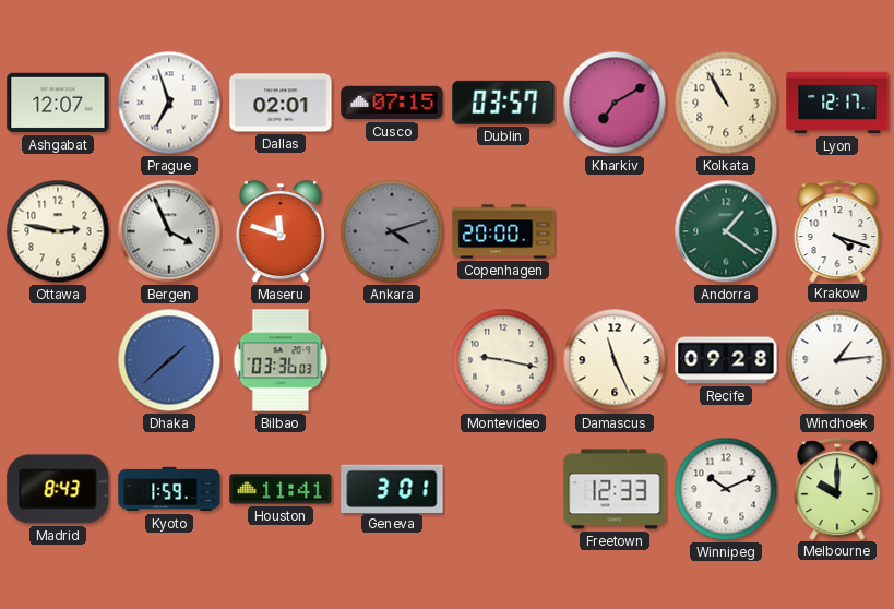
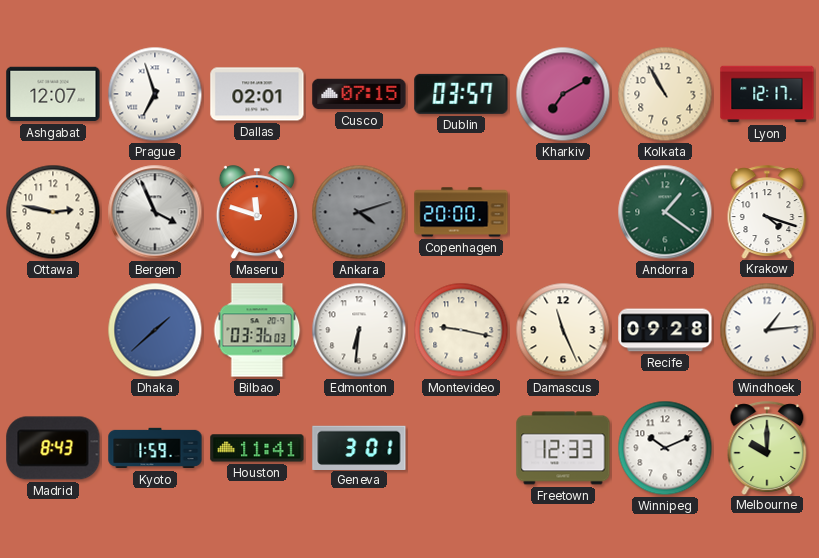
Edmonton: none -> 6:31
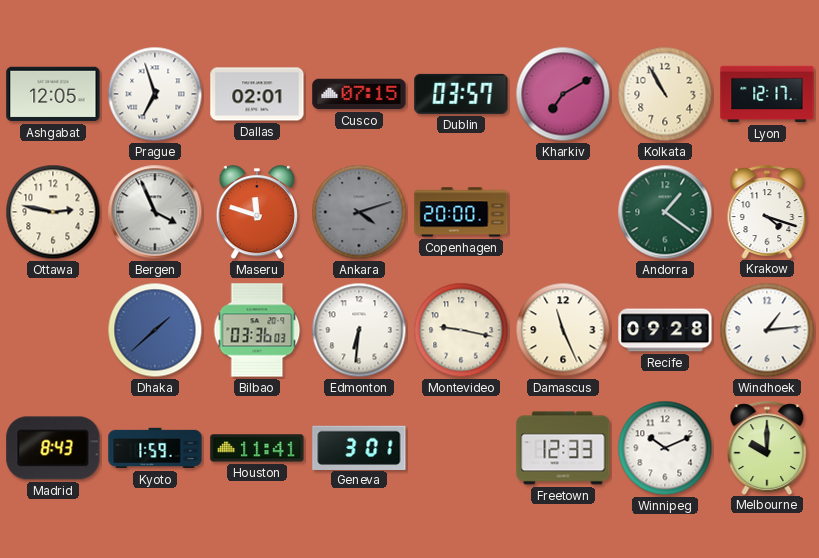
Ashgabat: 12:07 -> 12:05
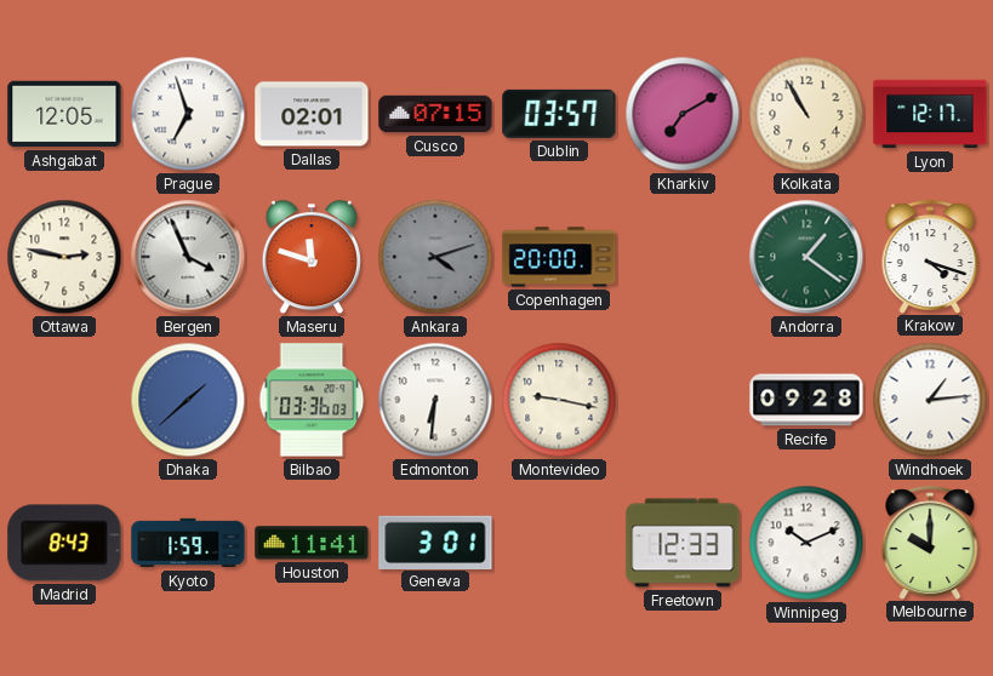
Damascus: 11:26 -> none
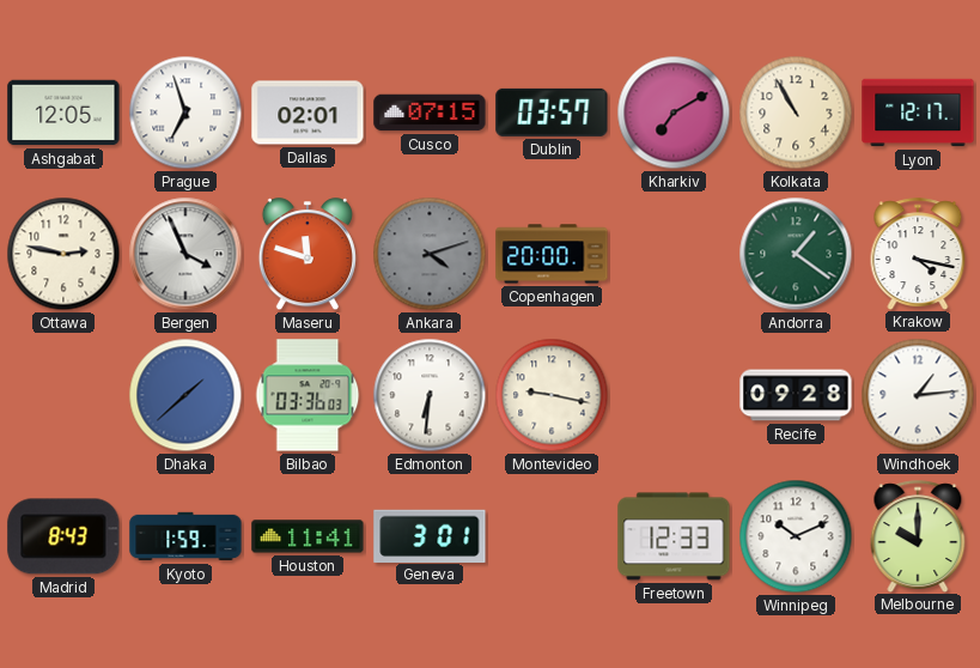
Krakow: 4:18 -> 4:17
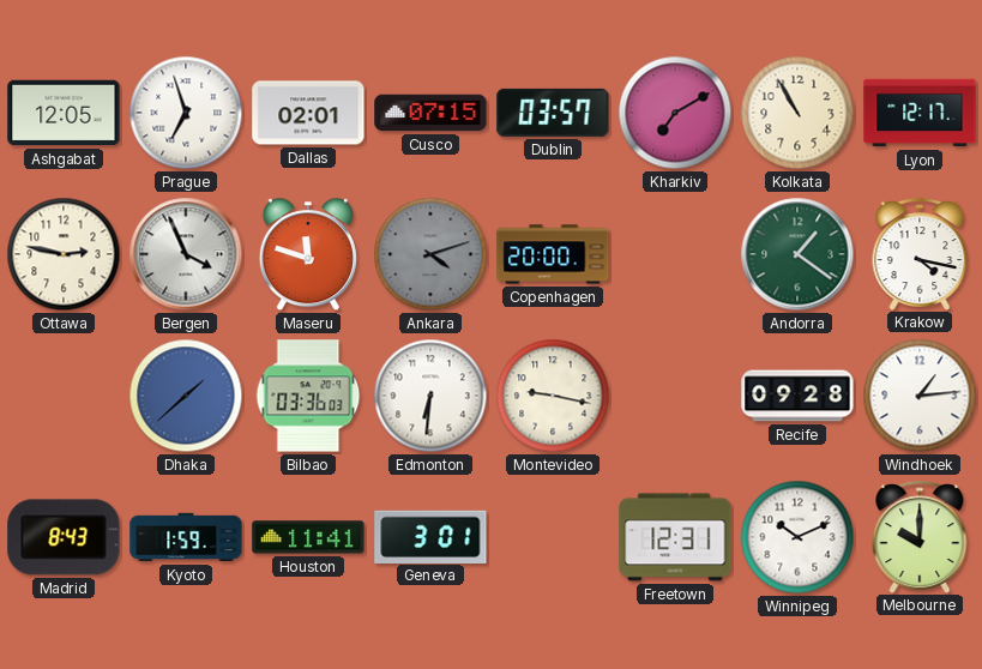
Freetown: 12:33 -> 12:31
